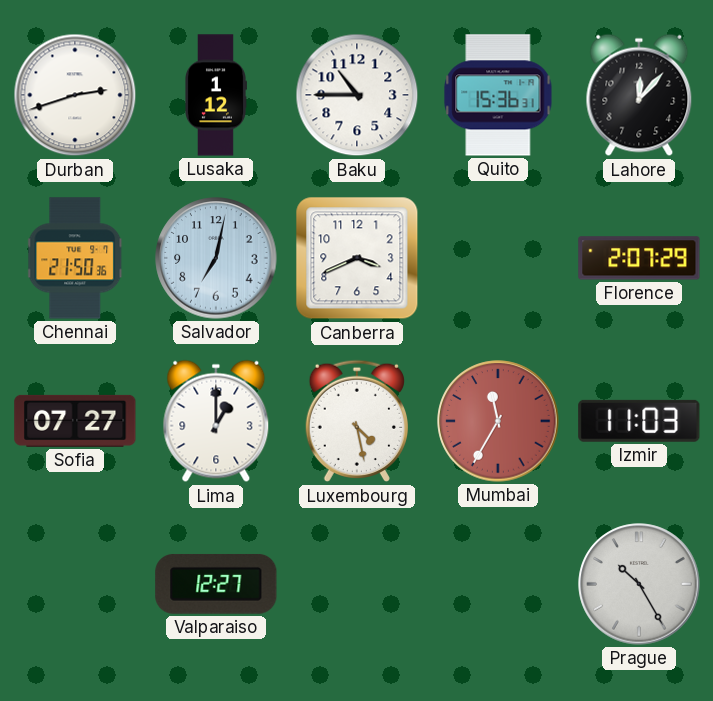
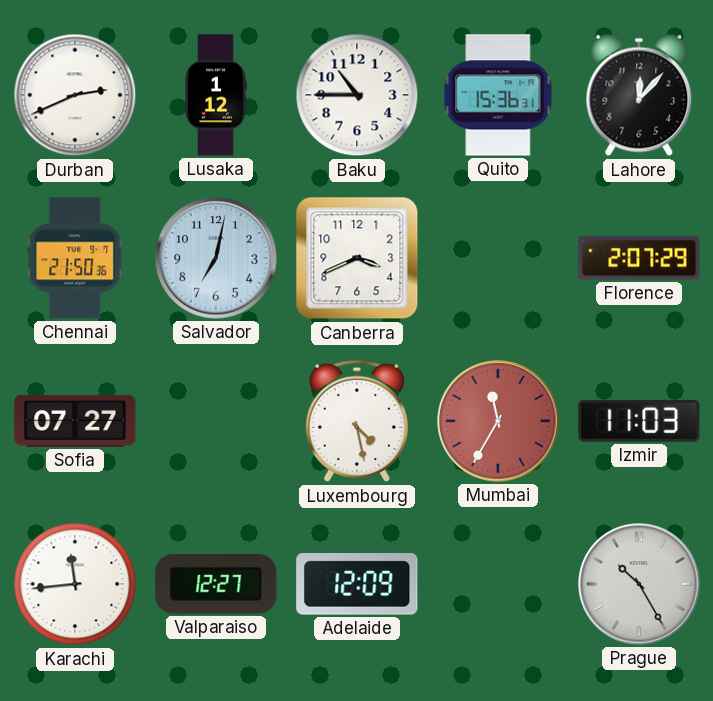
Durban: 2:42 -> 2:41
Lima: 1:00 -> none
Karachi: none -> 11:44
Adelaide: none -> 12:09
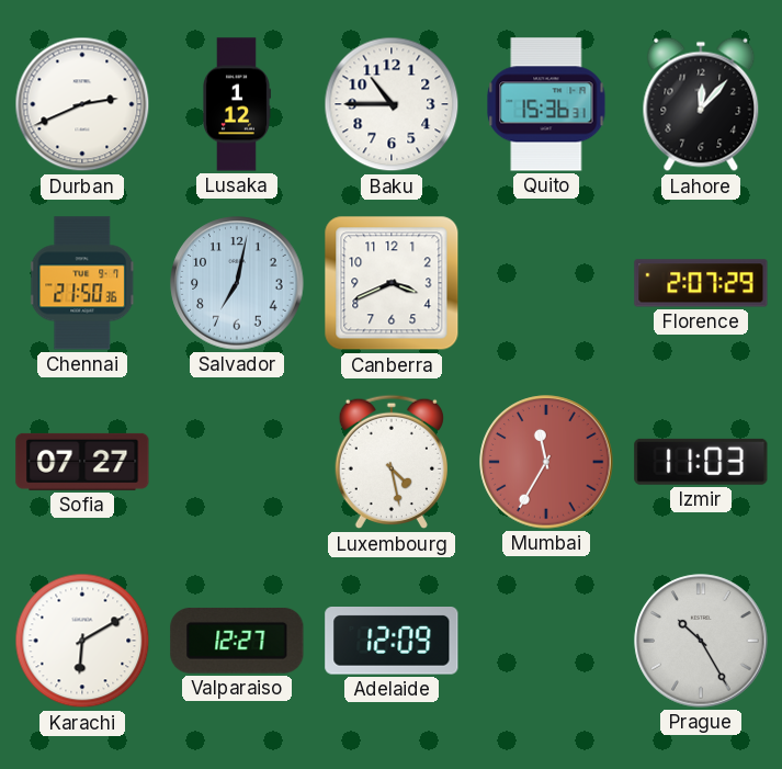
Karachi: 11:44 -> 6:10
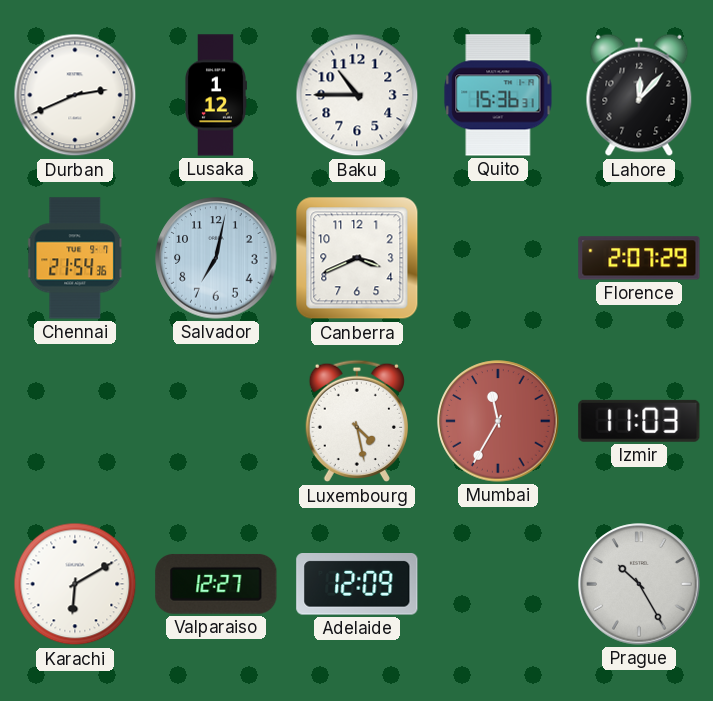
Chennai: 21:50 -> 21:54
Sofia: 07:27 -> none
